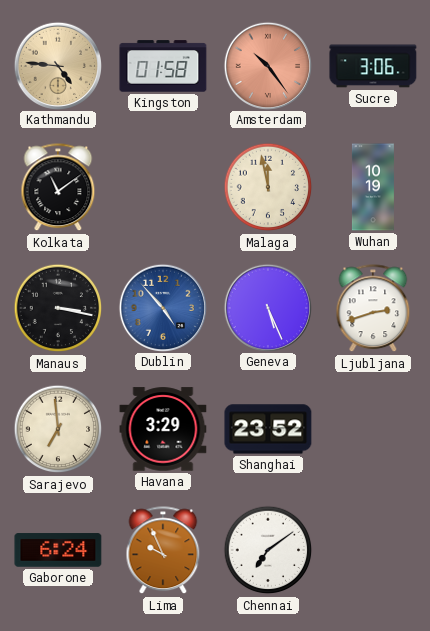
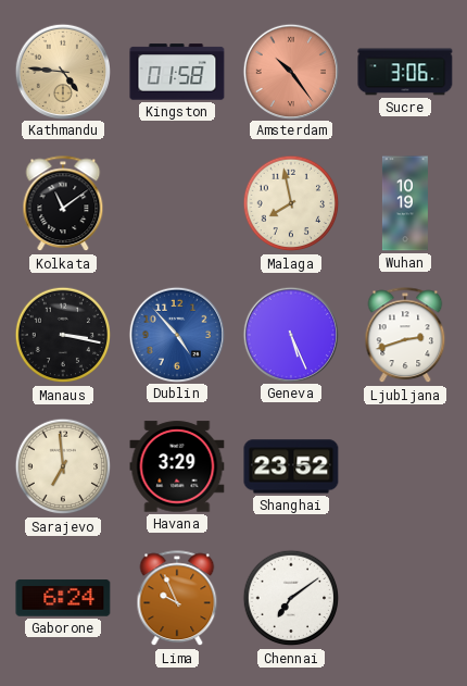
Malaga: 11:58 -> 7:58
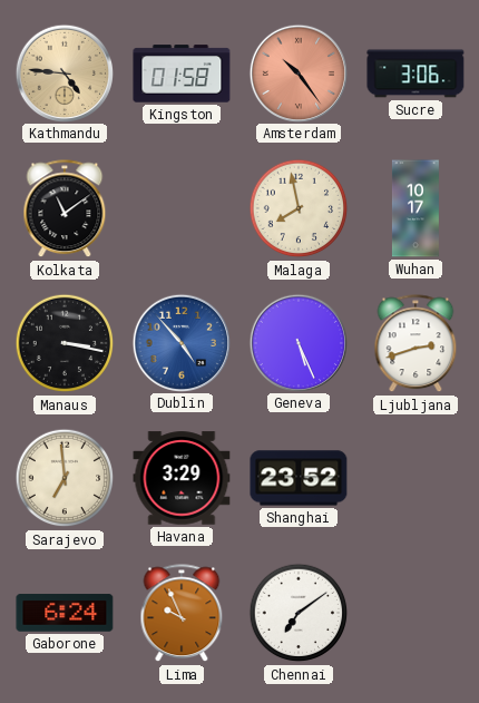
Wuhan: 10:19 -> 10:17
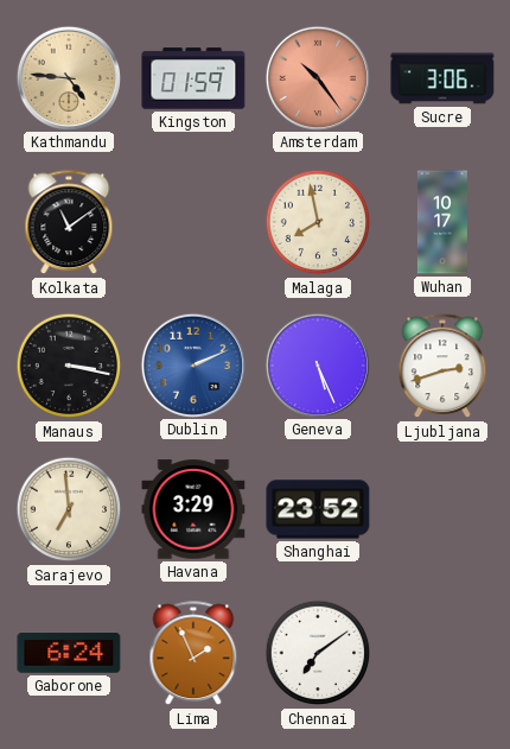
Kingston: 01:58 -> 01:59
Dublin: 4:53 -> 2:11
Lima: 9:56 -> 1:56
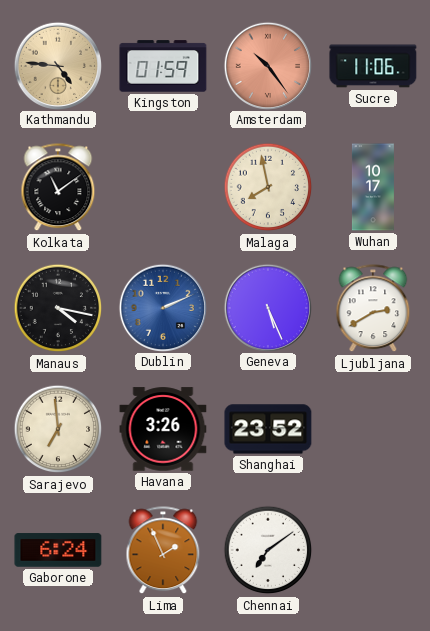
Sucre: 3:06 -> 11:06
Manaus: 3:17 -> 4:17
Ljubljana: 2:42 -> 2:40
Havana: 3:29 -> 3:26
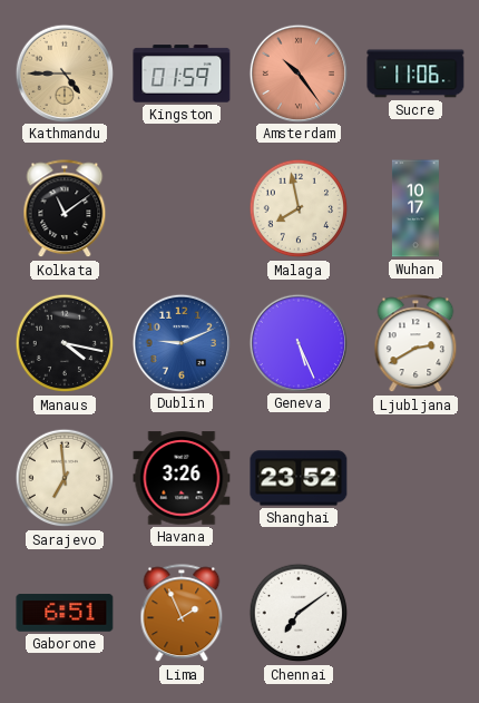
Kathmandu: 4:46 -> 4:45
Dublin: 2:11 -> 9:11
Gaborone: 6:24 -> 6:51
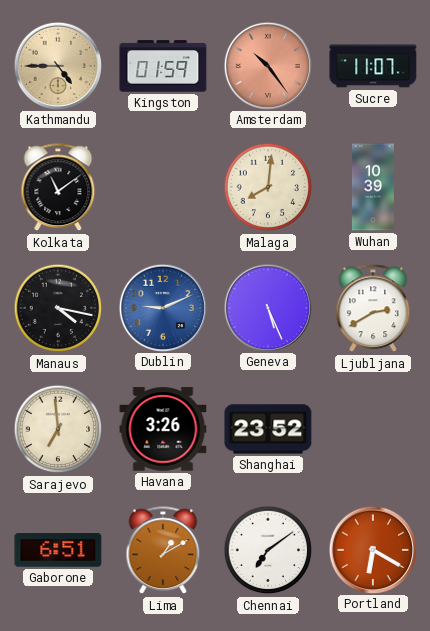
Sucre: 11:06 -> 11:07
Malaga: 7:58 -> 8:01
Wuhan: 10:17 -> 10:39
Lima: 1:56 -> 1:10
Portland: none -> 6:20
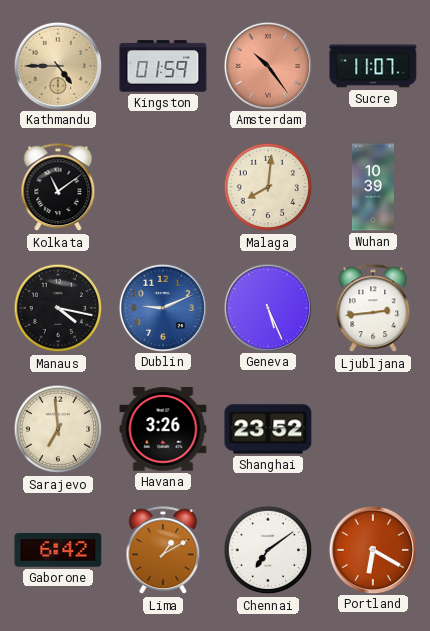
Ljubljana: 2:40 -> 2:44
Gaborone: 6:51 -> 6:42
